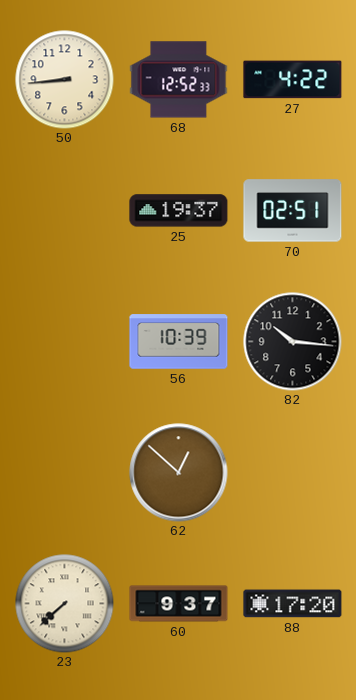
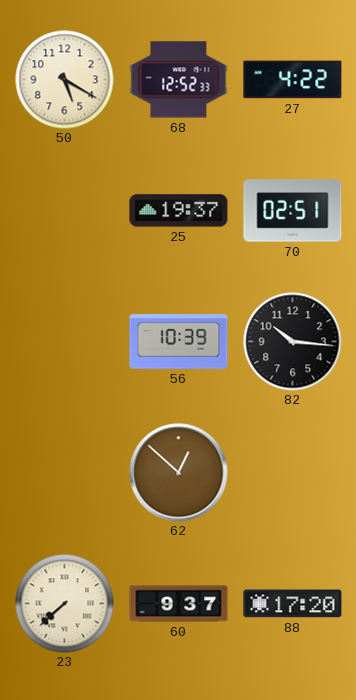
50: 8:44 -> 5:20
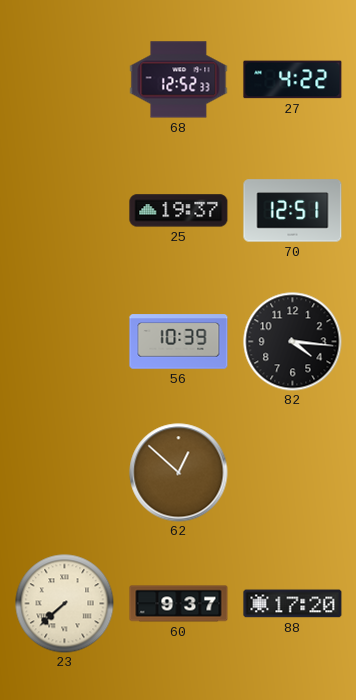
50: 5:20 -> none
70: 02:51 -> 12:51
82: 10:16 -> 4:16
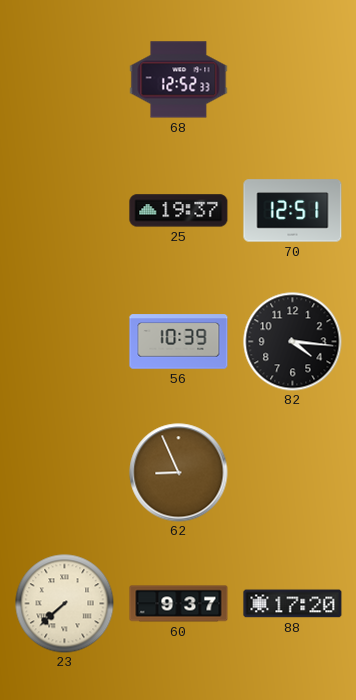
27: 4:22 -> none
62: 12:52 -> 8:56
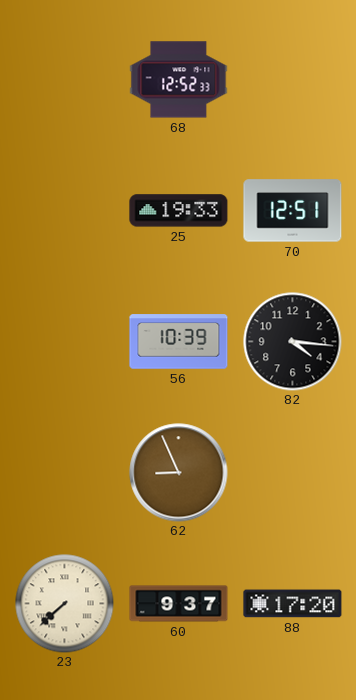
25: 19:37 -> 19:33
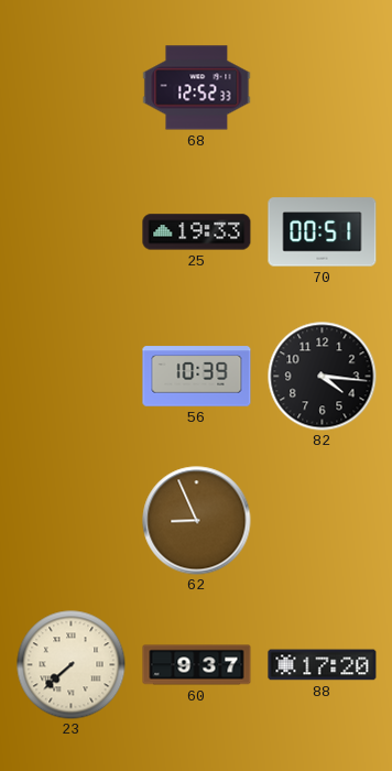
70: 12:51 -> 00:51
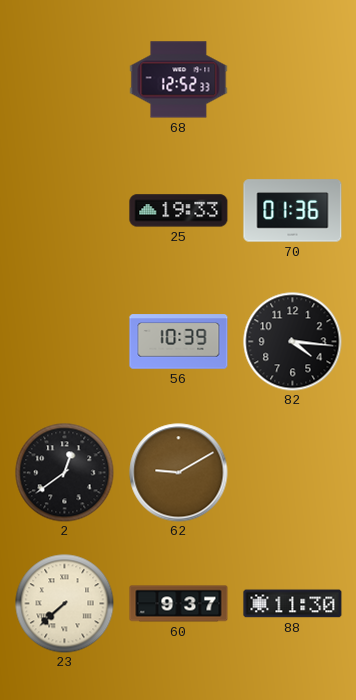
70: 00:51 -> 01:36
2: none -> 12:39
62: 8:56 -> 9:10
88: 17:20 -> 11:30
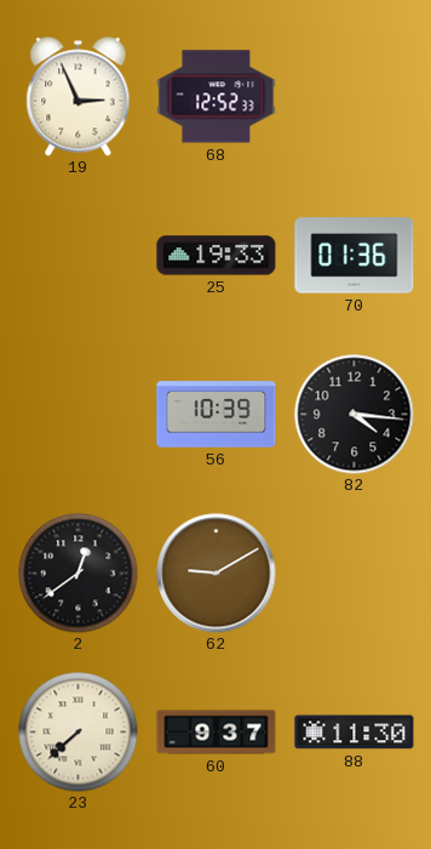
19: none -> 2:56
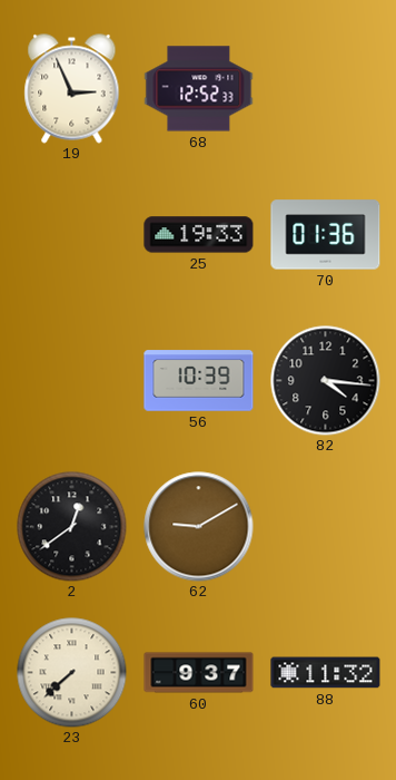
88: 11:30 -> 11:32
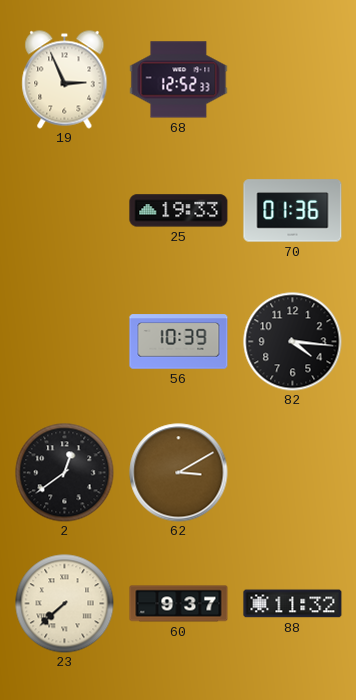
62: 9:10 -> 3:10
